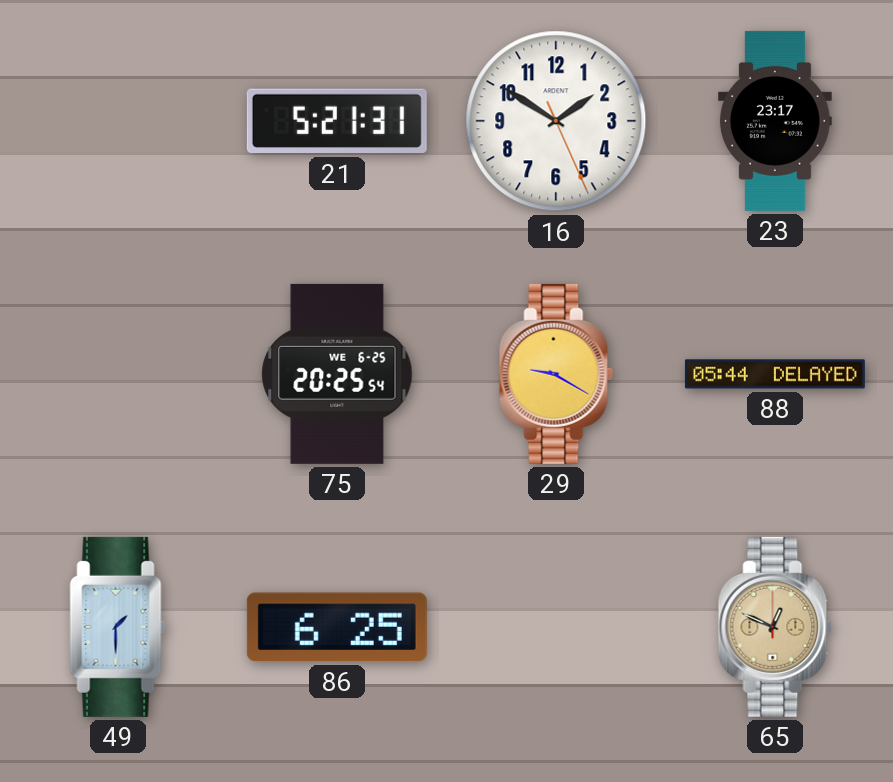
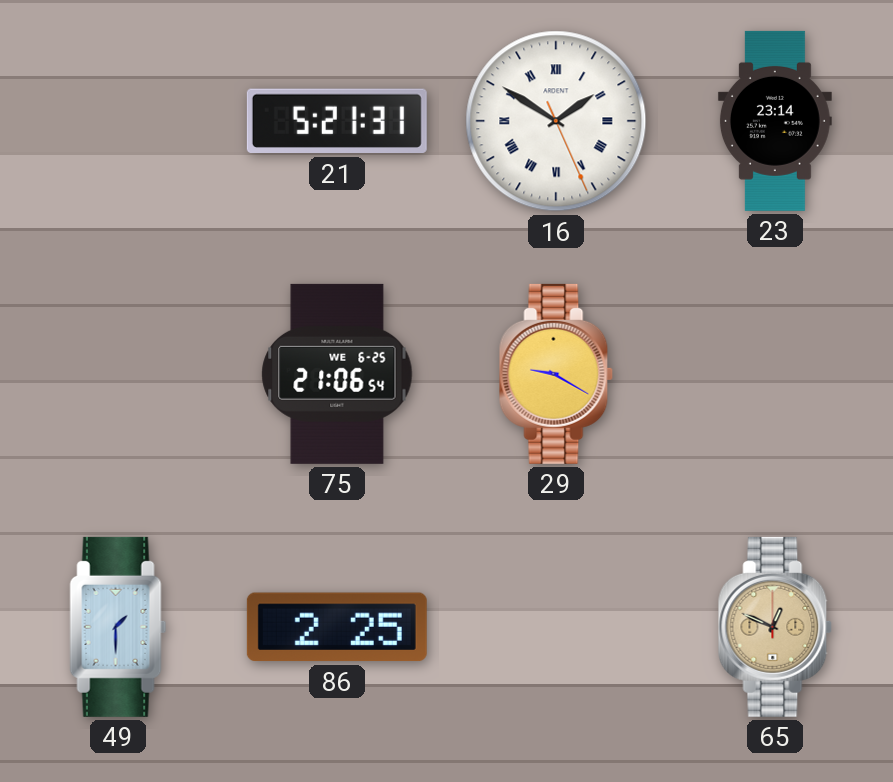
16 numerals: Arabic -> Roman
23: 23:17 -> 23:14
75: 20:25 -> 21:06
88: 05:44 -> none
86: 6:25 -> 2:25
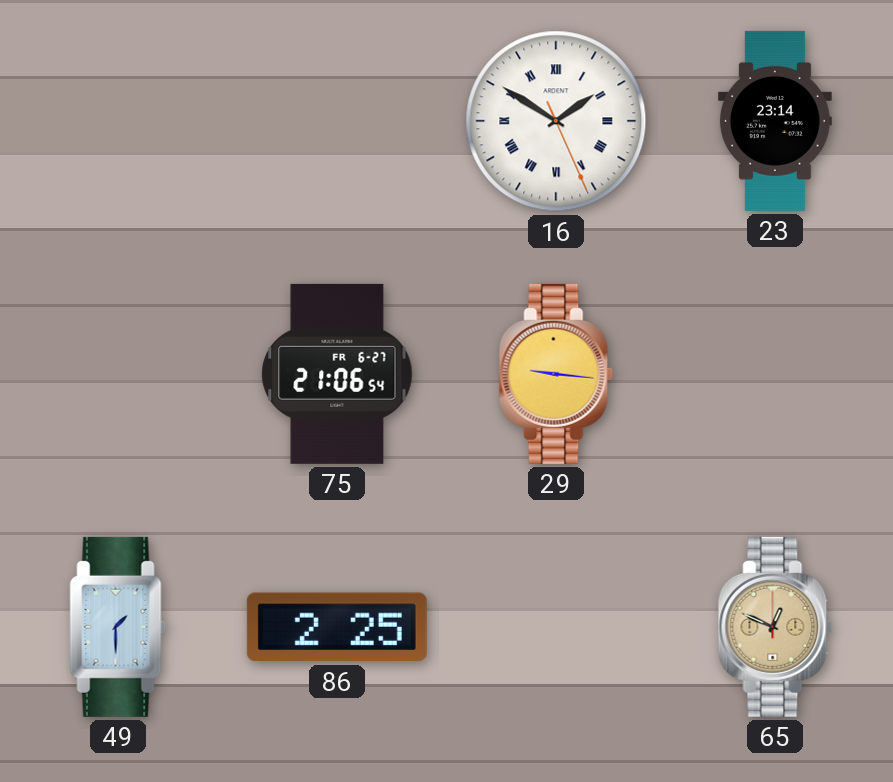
21: 5:21 -> none
75 date: WE 6-25 -> FR 6-27
29: 9:20 -> 9:16
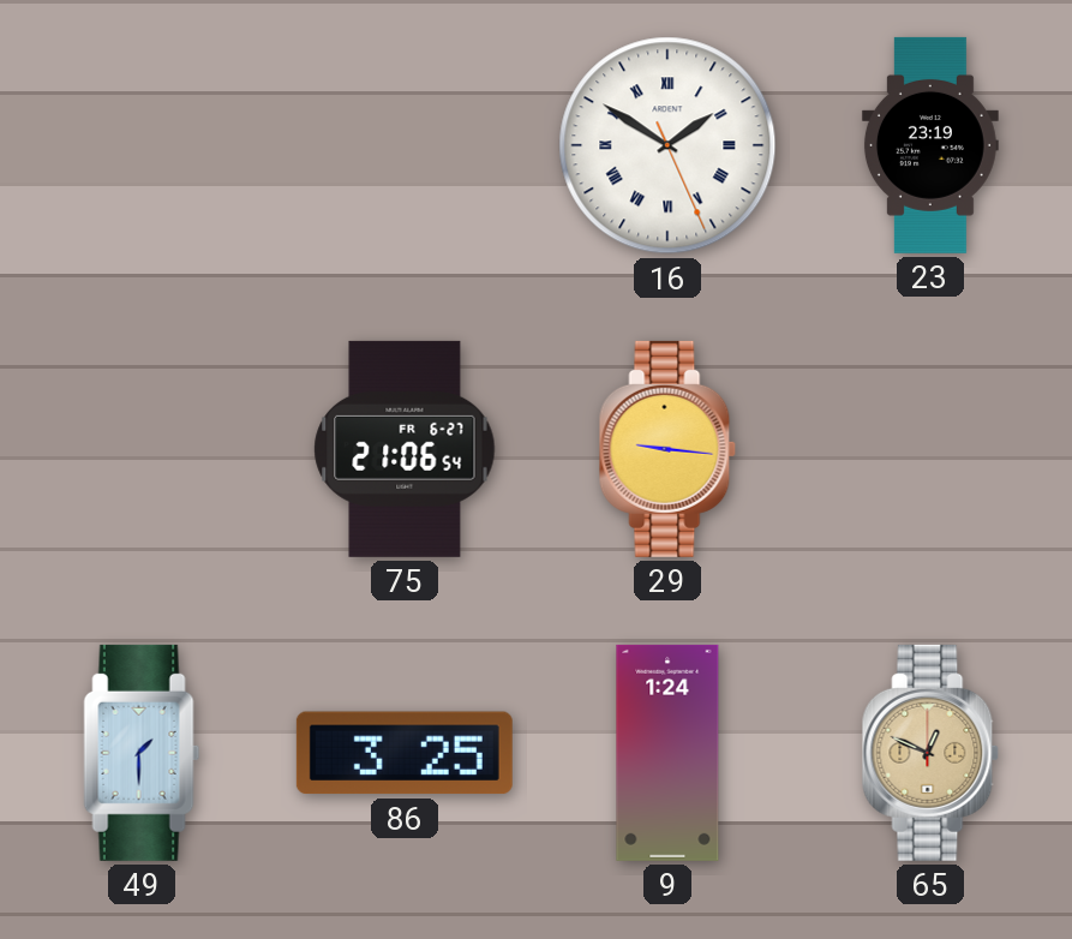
23: 23:14 -> 23:19
86: 2:25 -> 3:25
9: none -> 1:24
